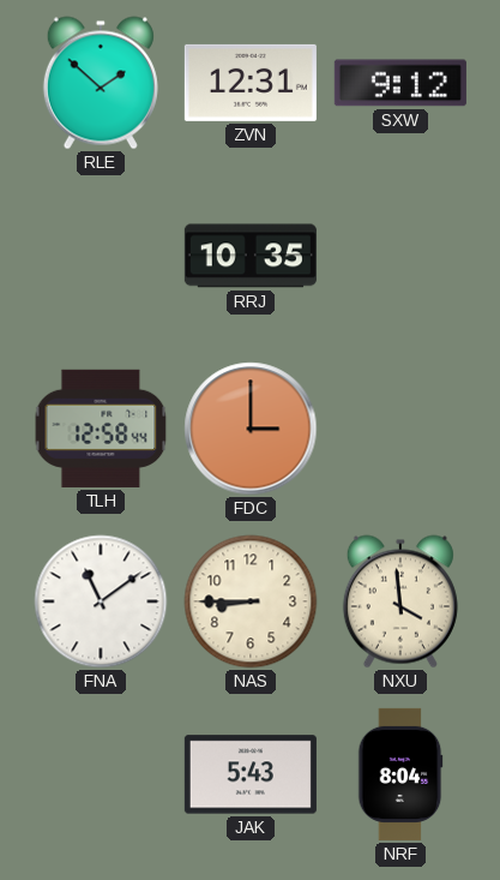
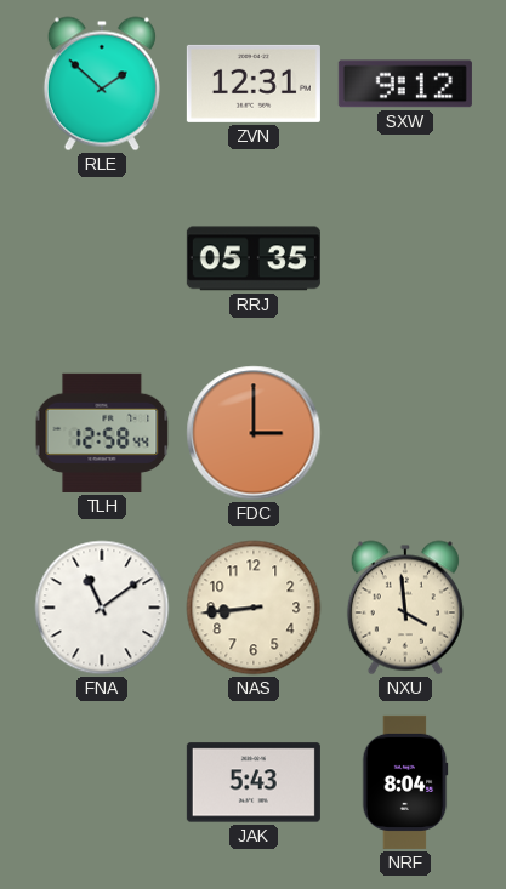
RRJ: 10:35 -> 05:35
NAS: 8:45 -> 8:44
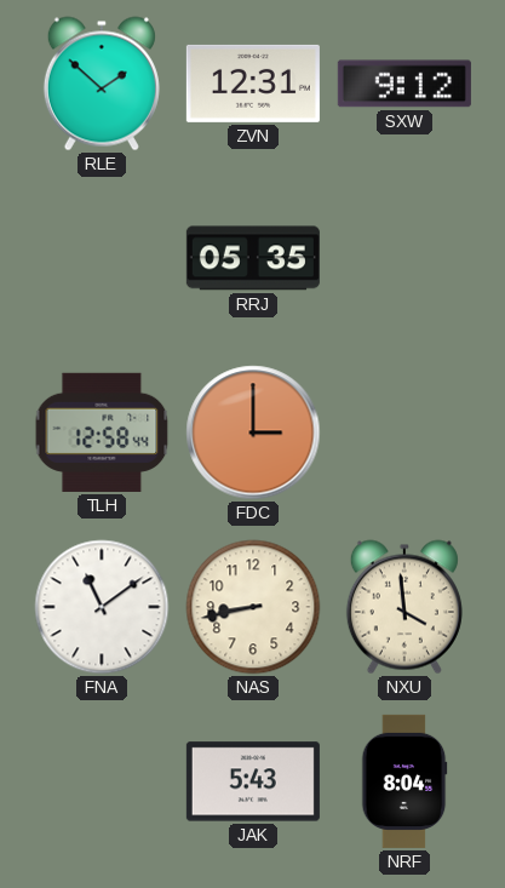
NAS: 8:44 -> 8:43
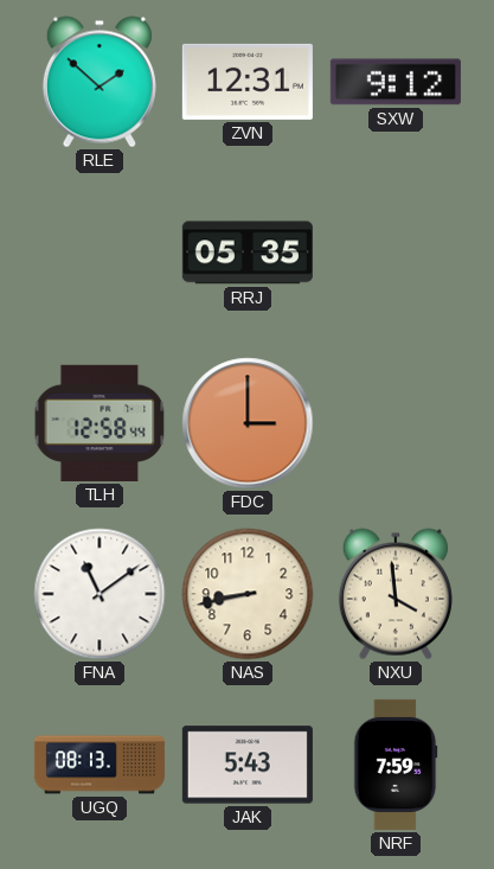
UGQ: none -> 08:13
NRF: 8:04 -> 7:59
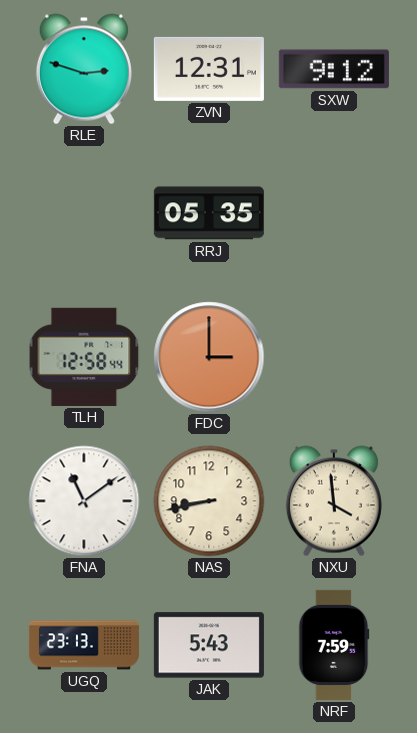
RLE: 1:52 -> 2:48
UGQ: 08:13 -> 23:13
